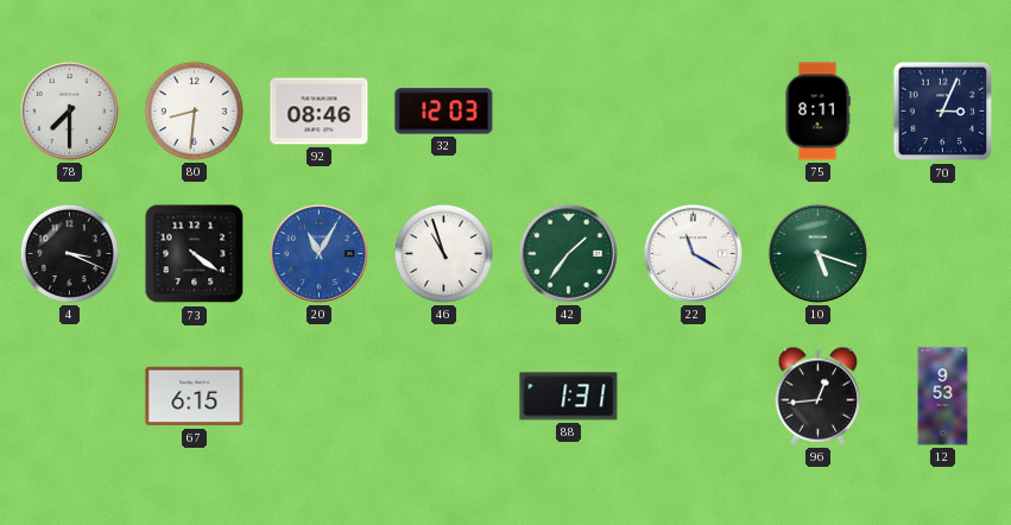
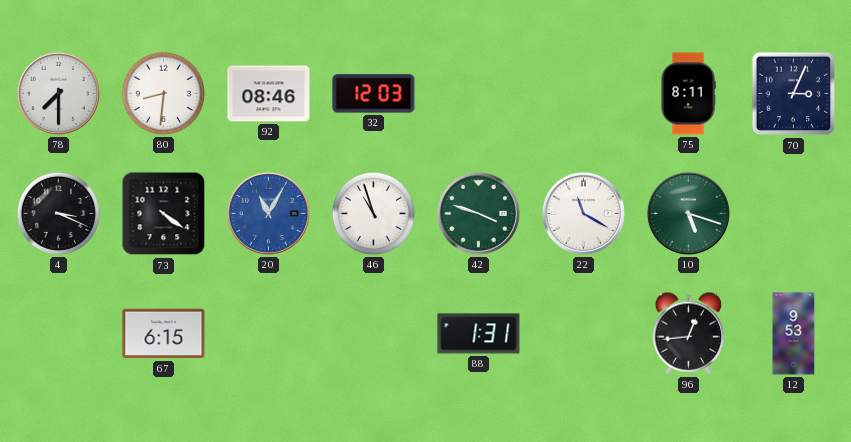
42: 1:36 -> 3:48
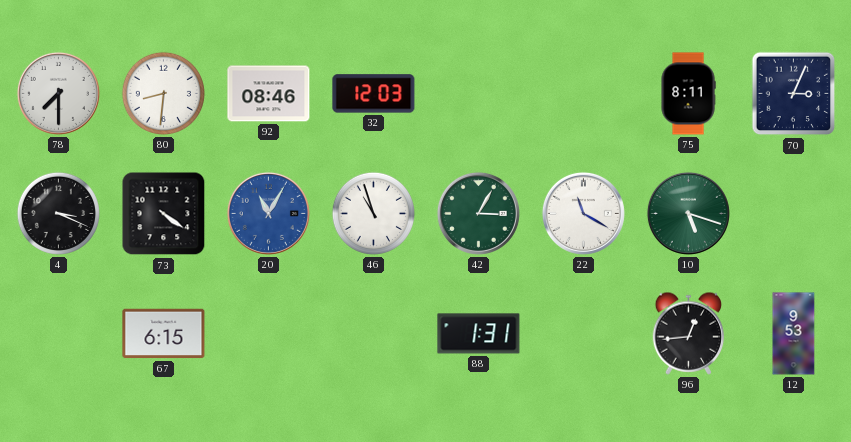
42: 3:48 -> 3:05
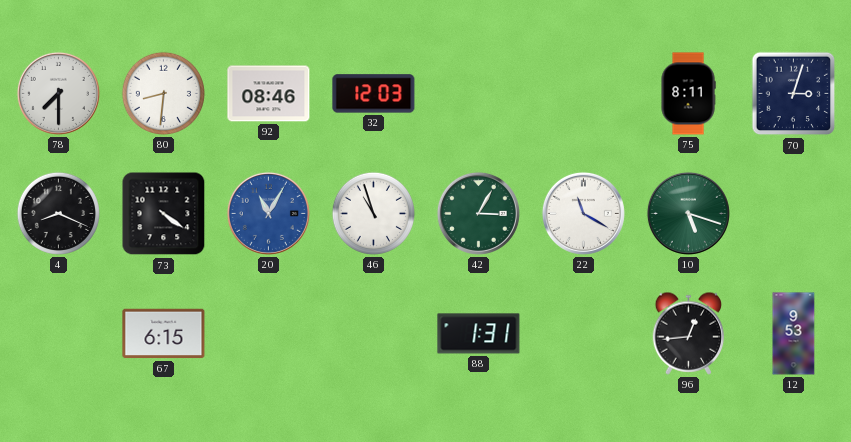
70: 3:04 -> 3:03
4: 3:19 -> 8:19
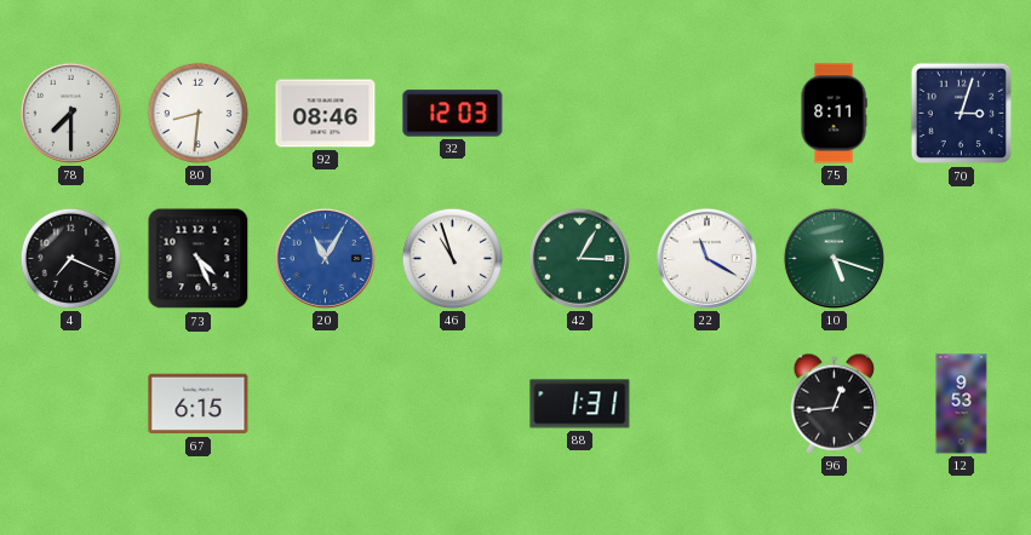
4: 8:19 -> 7:19
73: 4:21 -> 4:26
